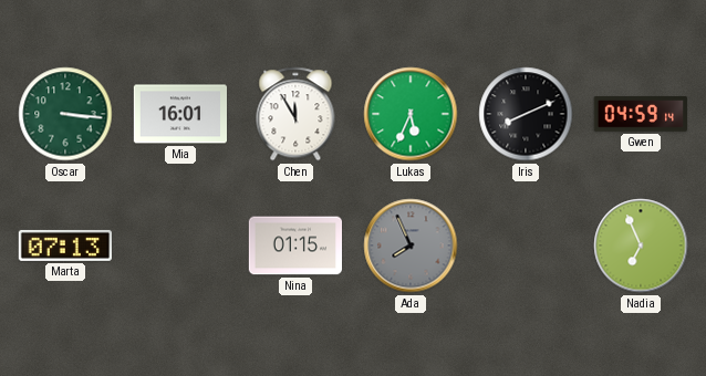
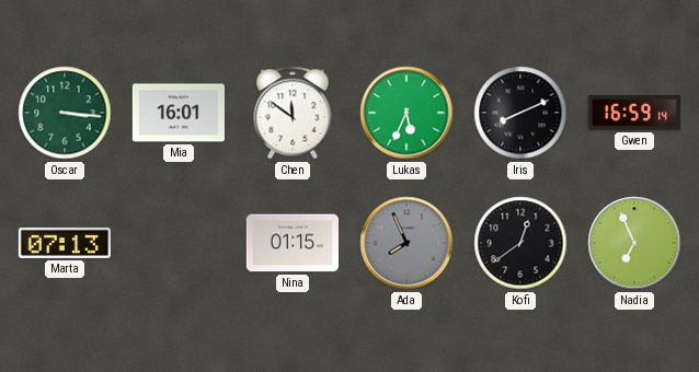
Chen: 11:55 -> 11:51
Gwen: 04:59 -> 16:59
Kofi: none -> 12:39
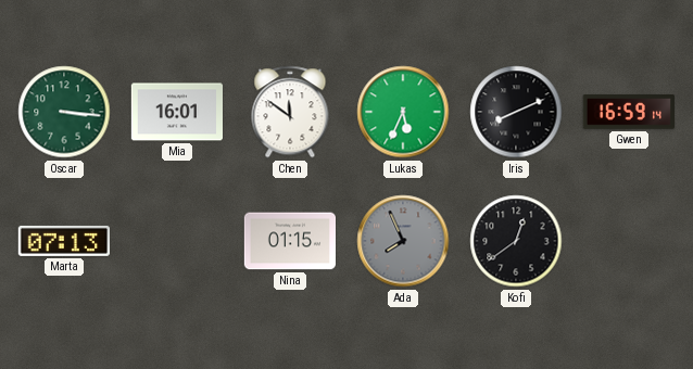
Nadia: 6:56 -> none
